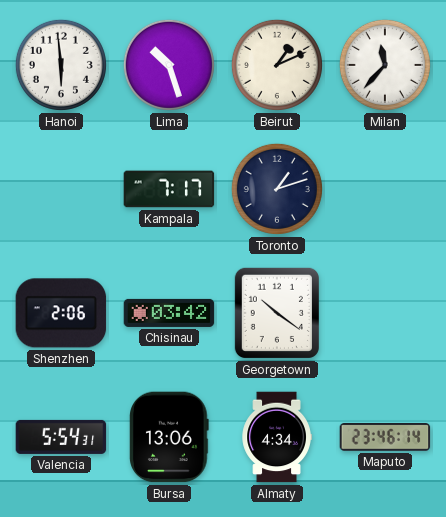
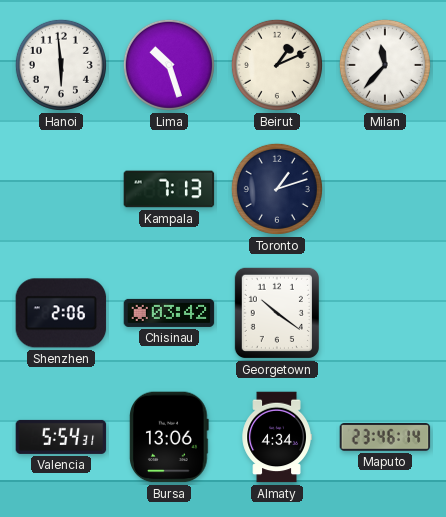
Kampala: 7:17 -> 7:13
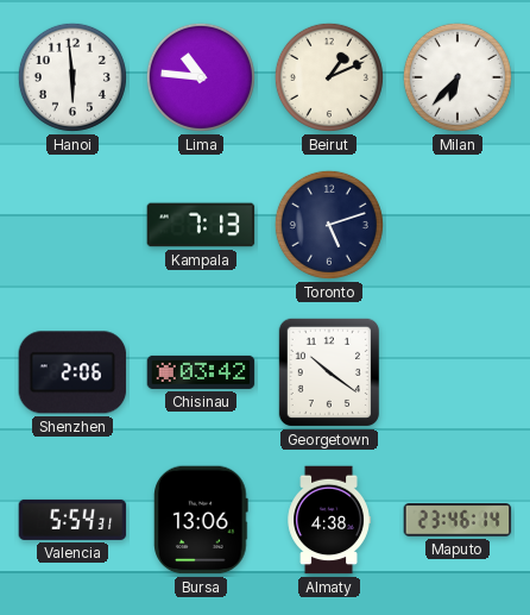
Lima: 10:27 -> 10:46
Milan: 11:37 -> 6:37
Toronto: 1:12 -> 5:12
Almaty: 4:34 -> 4:38
